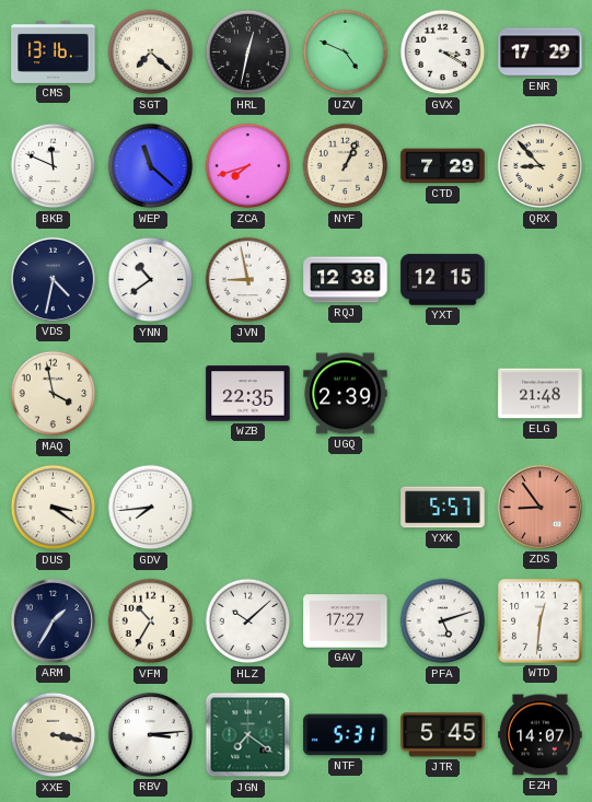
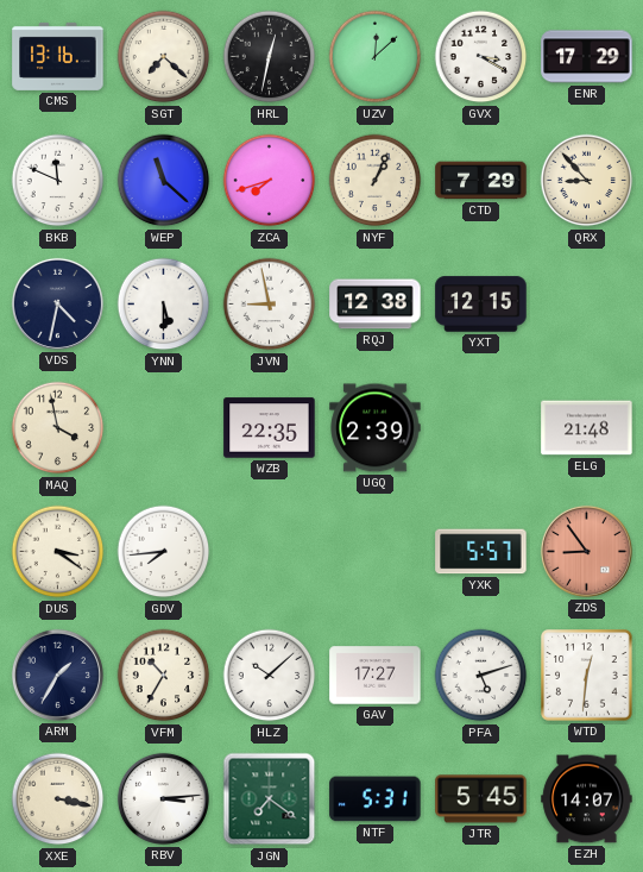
UZV: 4:49 -> 12:08
YNN: 10:39 -> 5:30
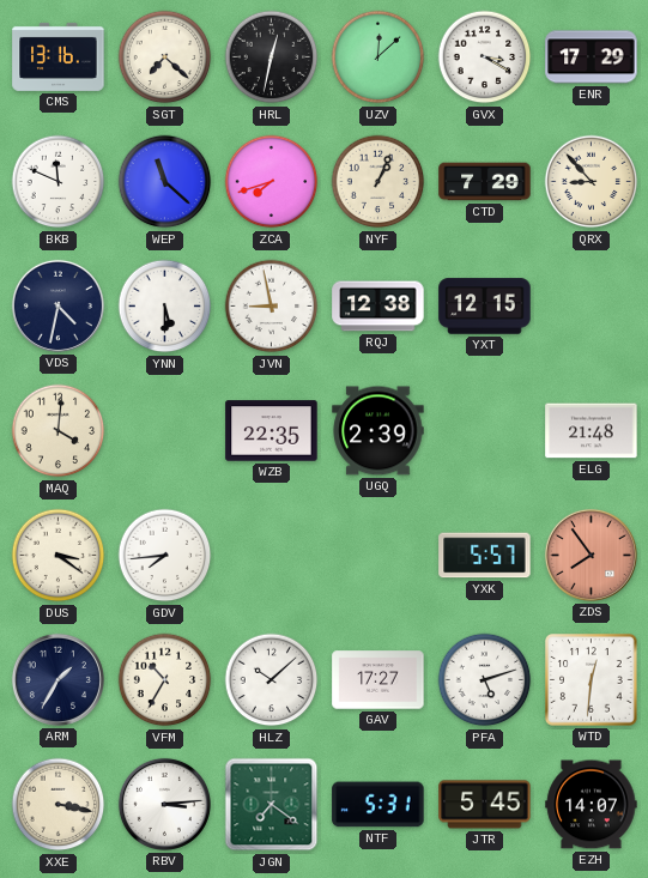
MAQ: 3:58 -> 4:01
ZDS: 8:54 -> 7:54
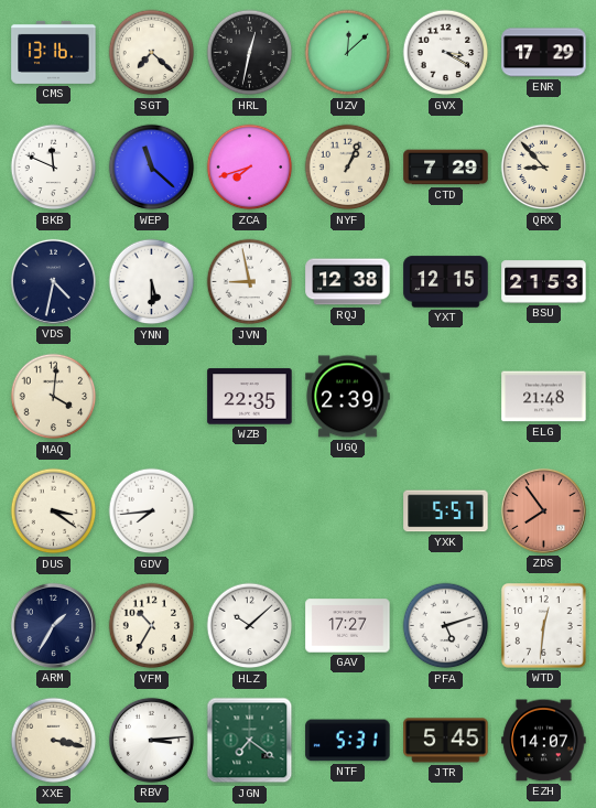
BSU: none -> 21:53
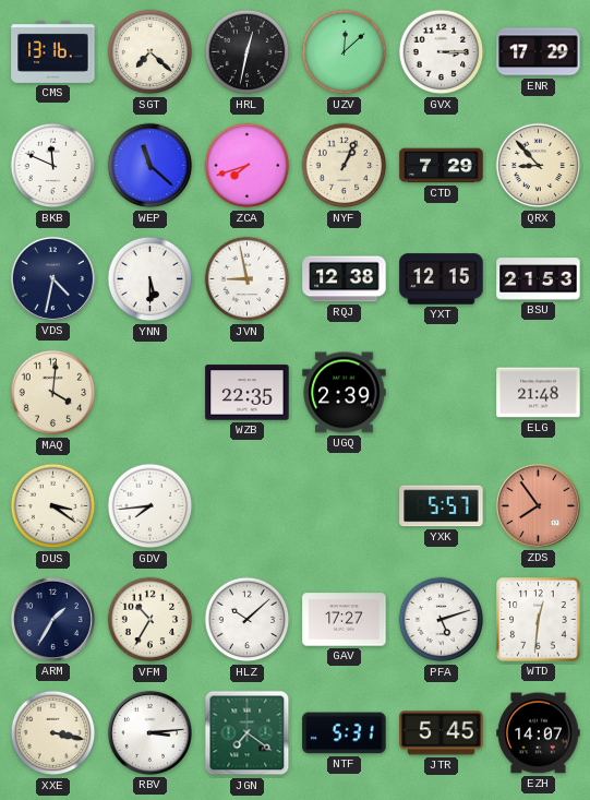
GVX: 3:20 -> 3:15
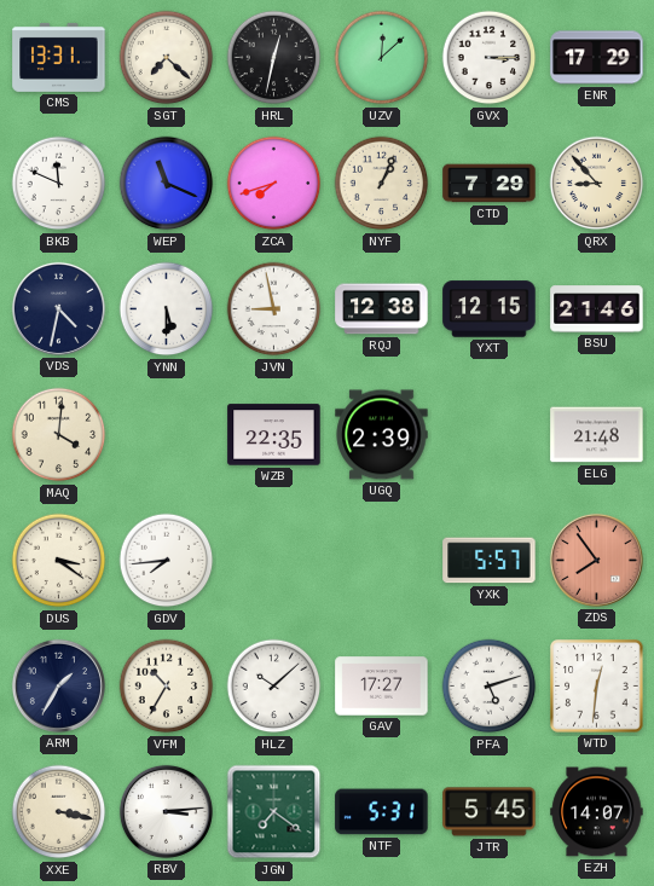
CMS: 13:16 -> 13:31
WEP: 11:22 -> 11:19
BSU: 21:53 -> 21:46
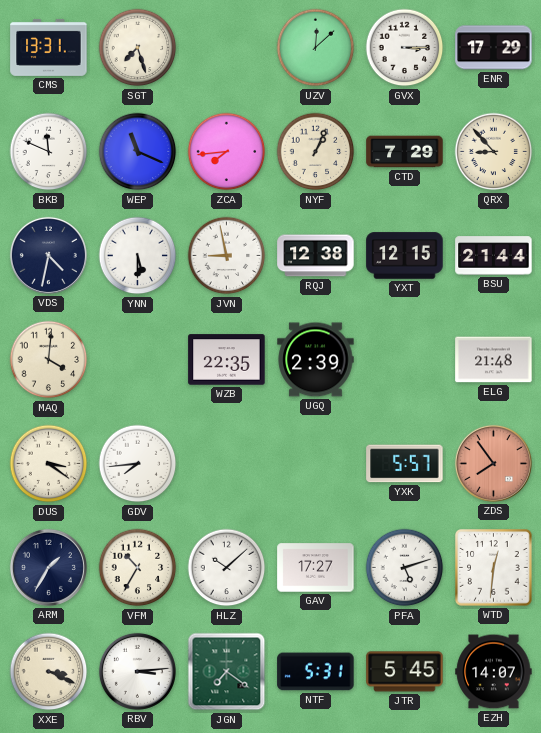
SGT: 7:22 -> 7:27
HRL: 12:32 -> none
ZCA: 7:42 -> 7:44
BSU: 21:46 -> 21:44
XXE: 3:17 -> 3:19
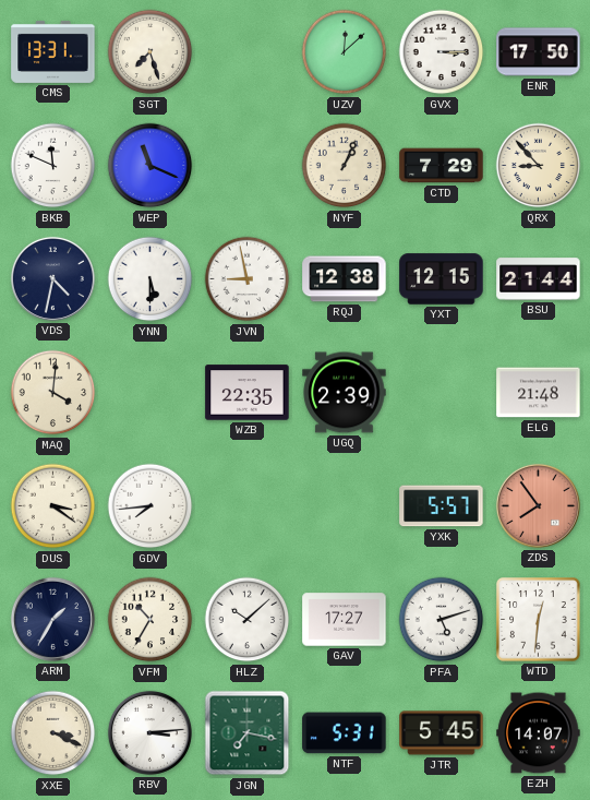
ENR: 17:29 -> 17:50
ZCA: 7:44 -> none
JGN: 7:21 -> 7:17
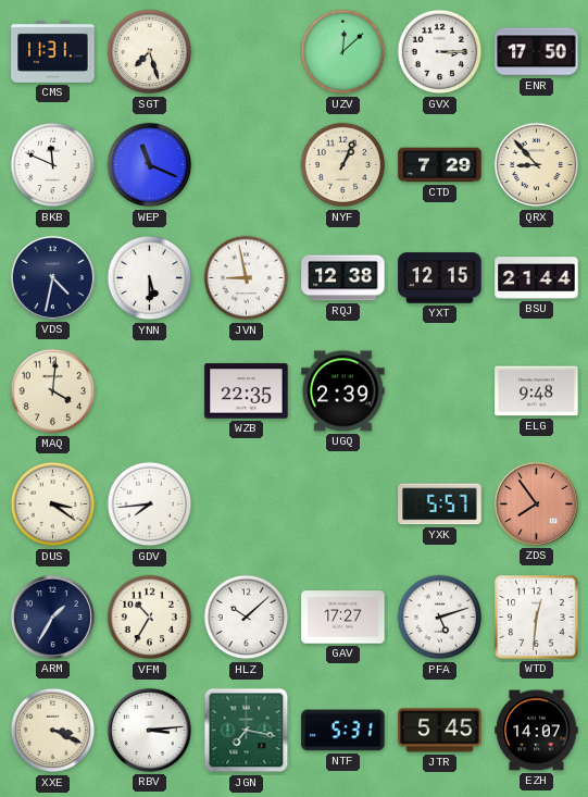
CMS: 13:31 -> 11:31
ELG: 21:48 -> 9:48
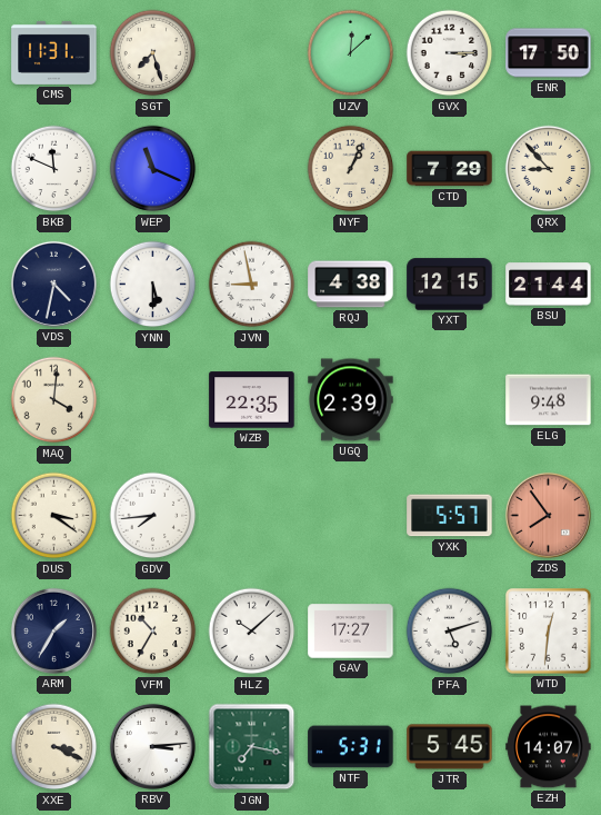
RQJ: 12:38 -> 4:38
